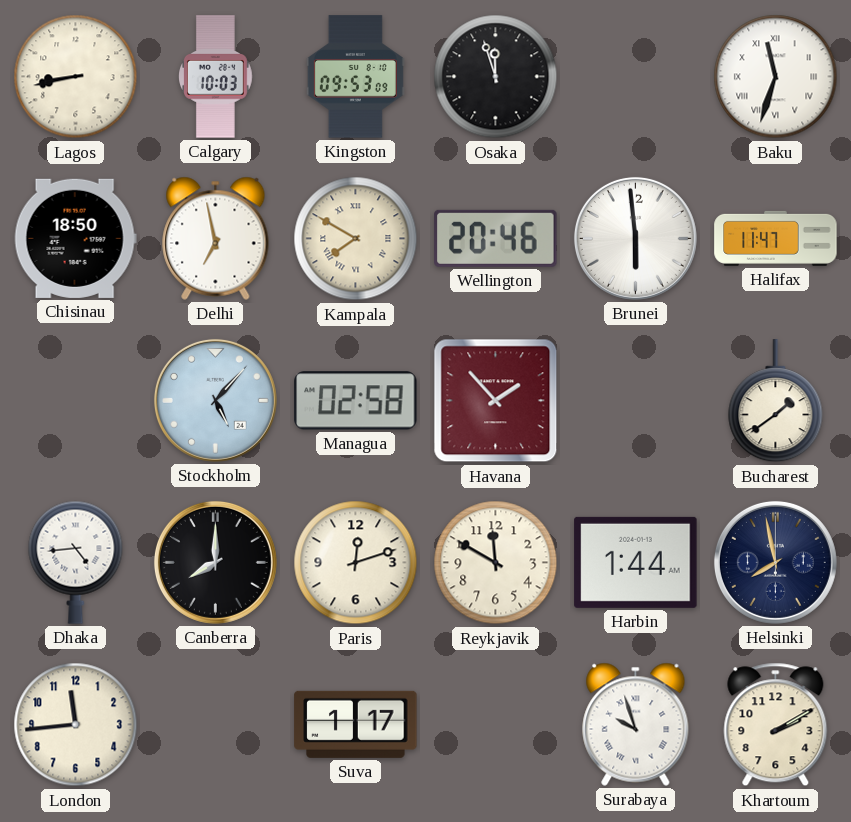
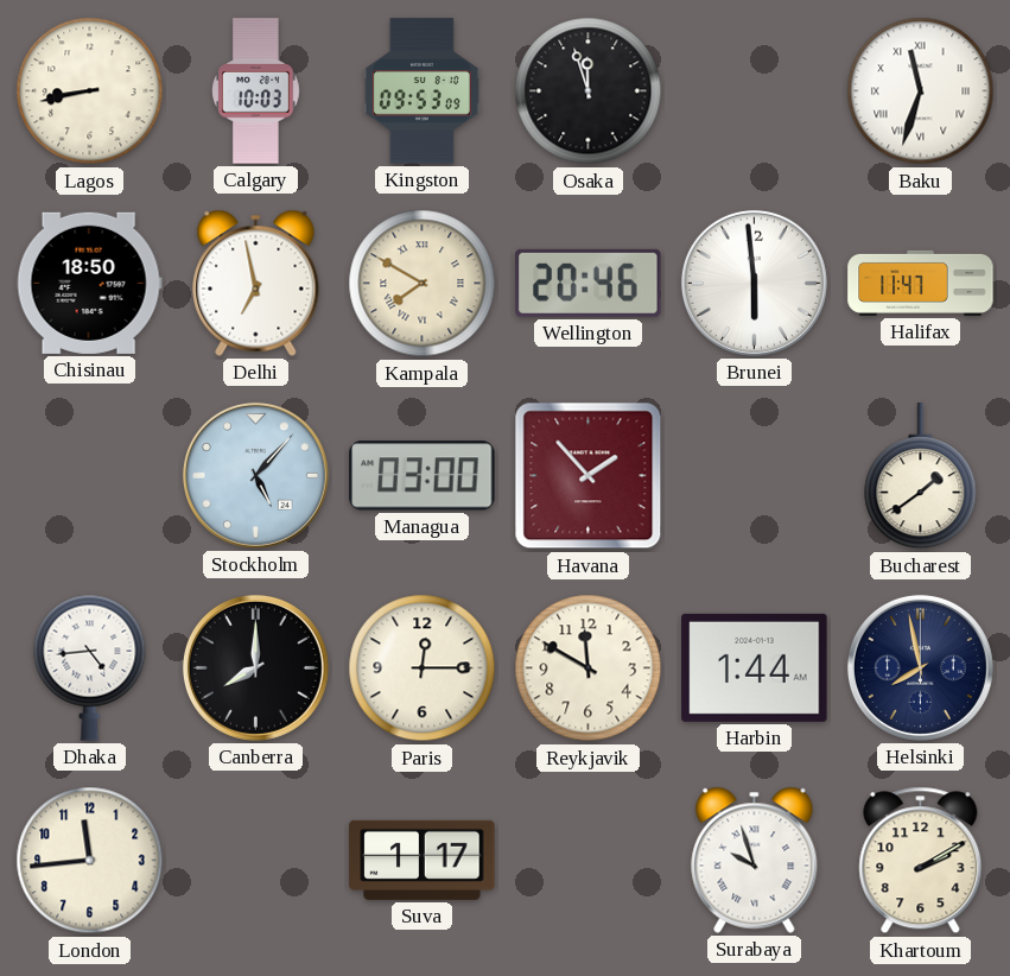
Managua: 02:58 -> 03:00
Paris: 12:12 -> 12:15
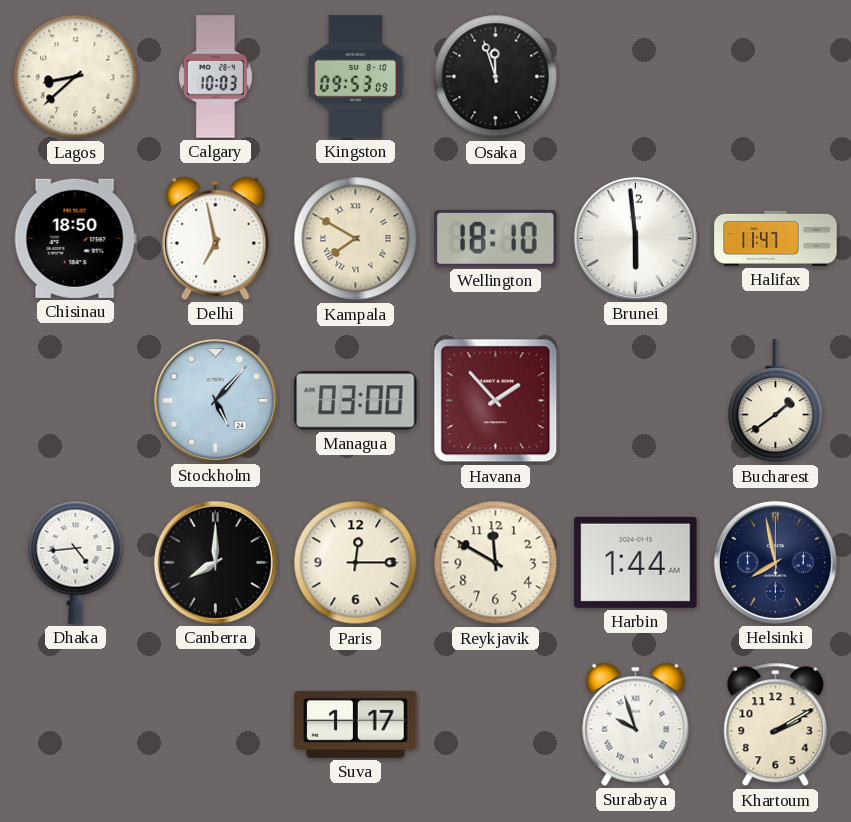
Lagos: 8:43 -> 8:38
Baku: 11:33 -> none
Wellington: 20:46 -> 18:10
London: 11:44 -> none
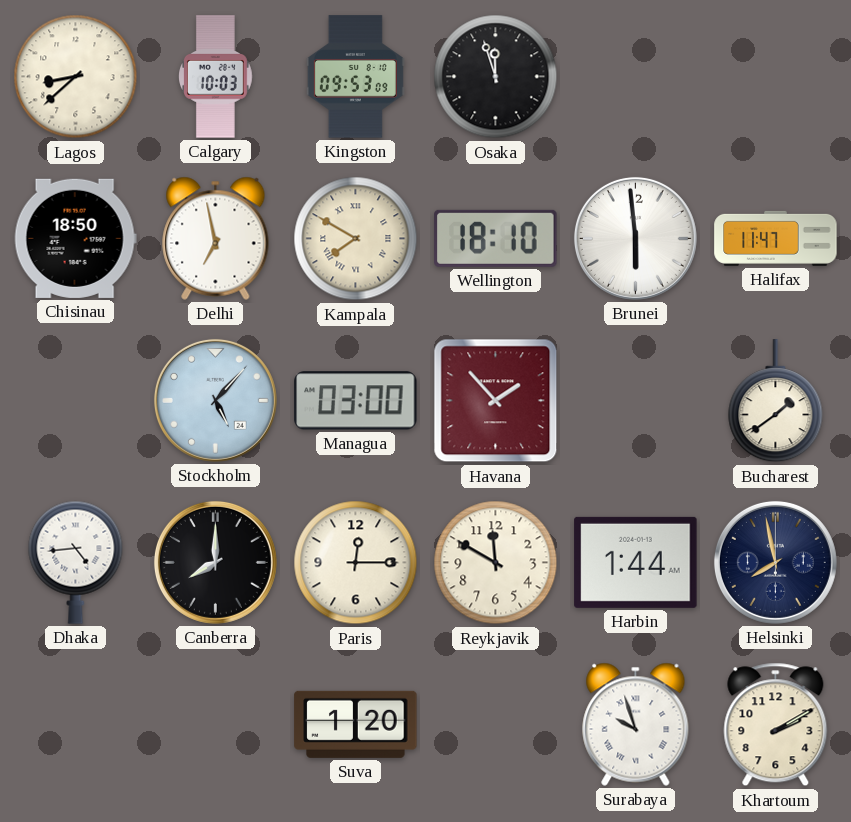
Suva: 1:17 -> 1:20
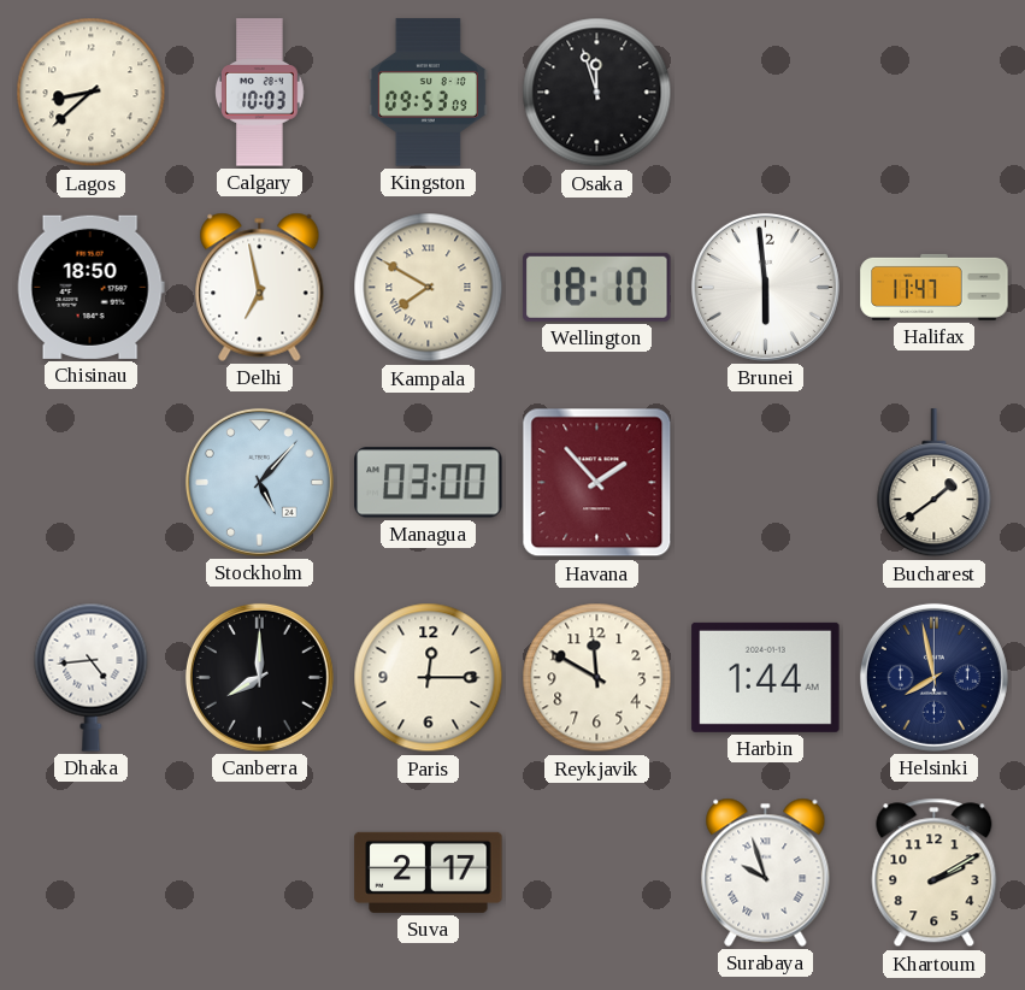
Suva: 1:20 -> 2:17
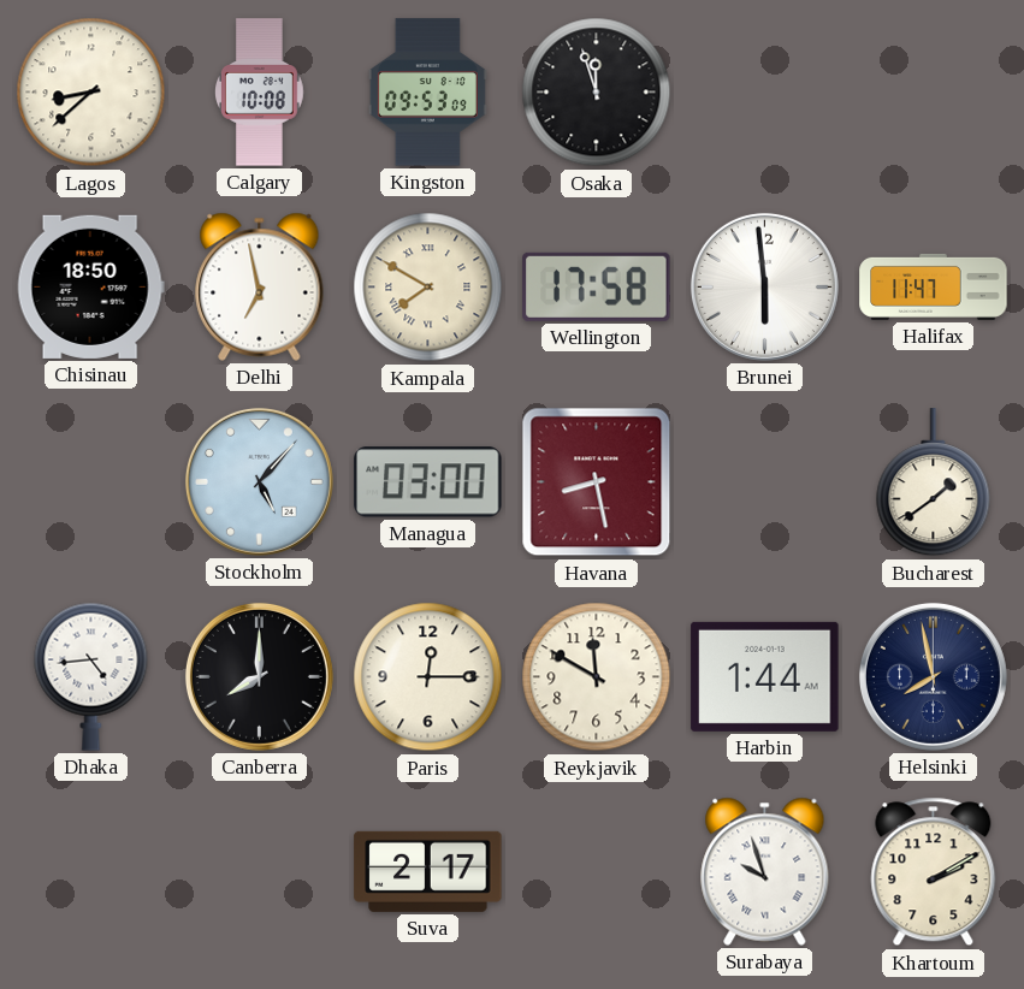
Calgary: 10:03 -> 10:08
Wellington: 18:10 -> 17:58
Havana: 1:53 -> 8:28
